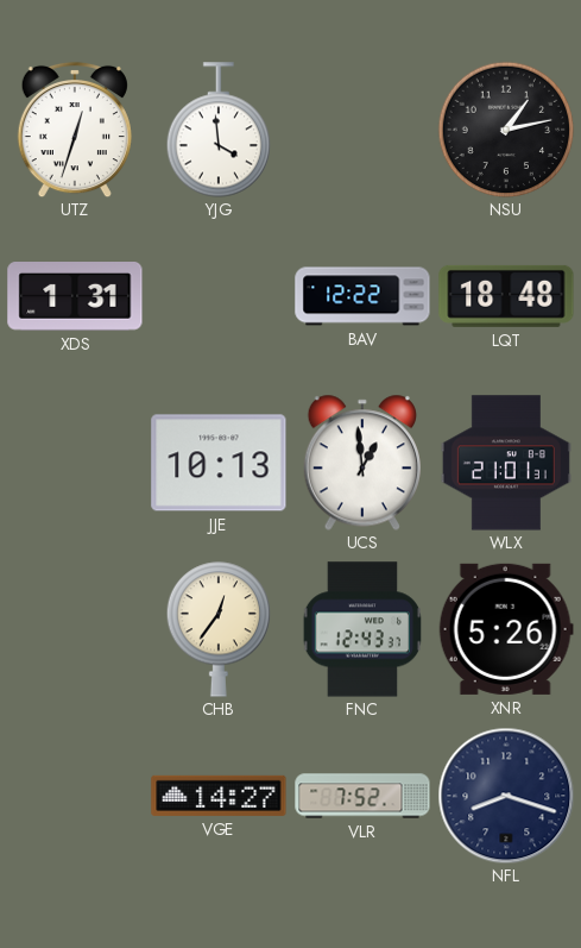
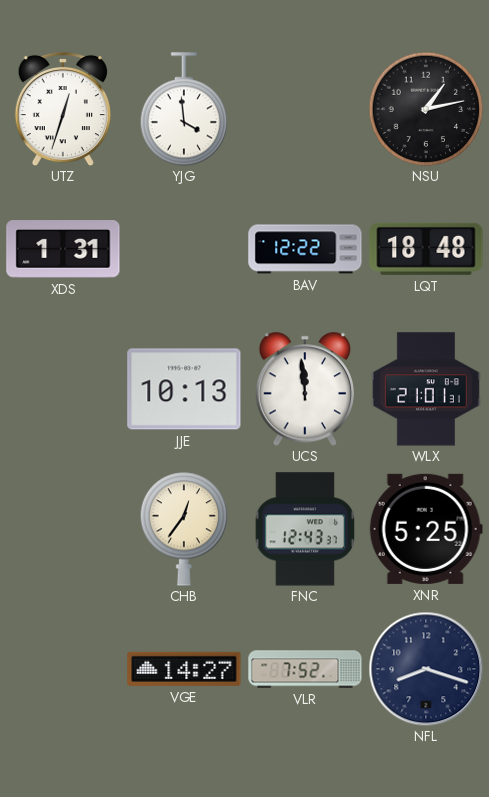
UCS: 12:59 -> 11:59
XNR: 5:26 -> 5:25
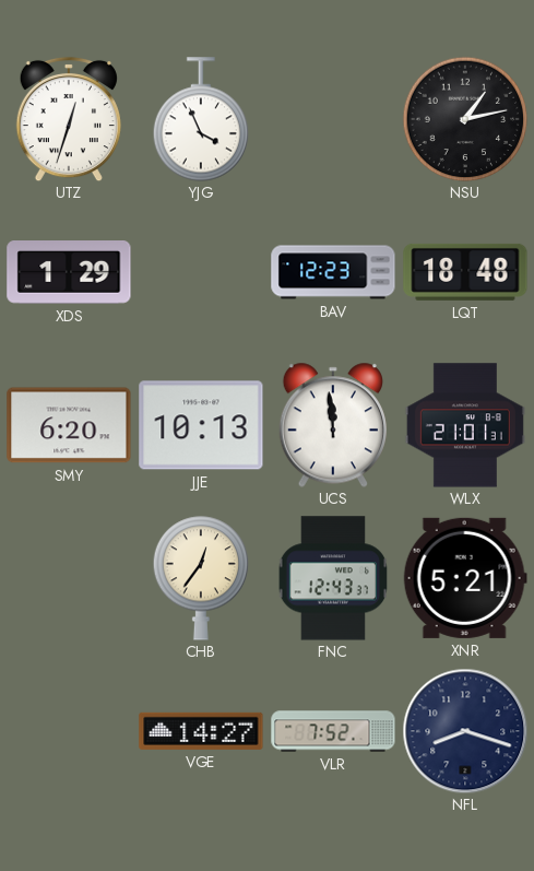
YJG: 3:59 -> 3:56
XDS: 1:31 -> 1:29
BAV: 12:22 -> 12:23
SMY: none -> 6:20
XNR: 5:25 -> 5:21
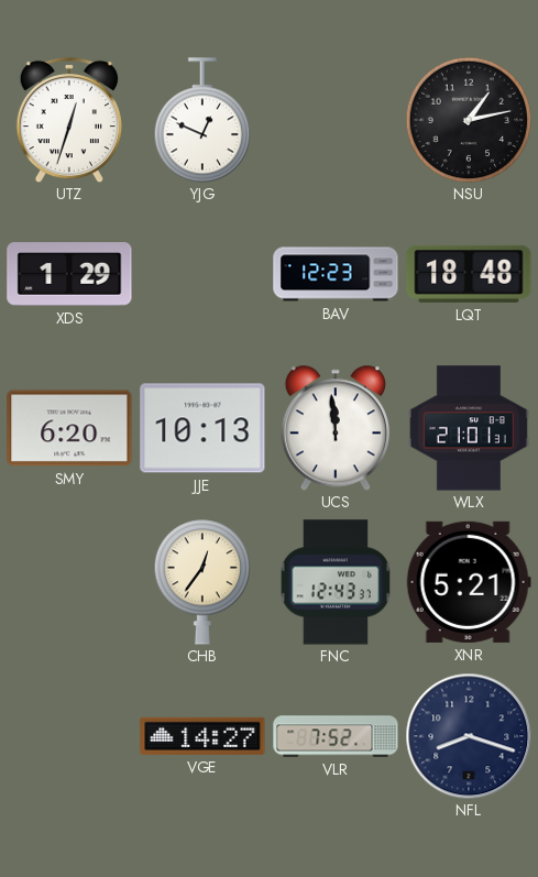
YJG: 3:56 -> 12:49
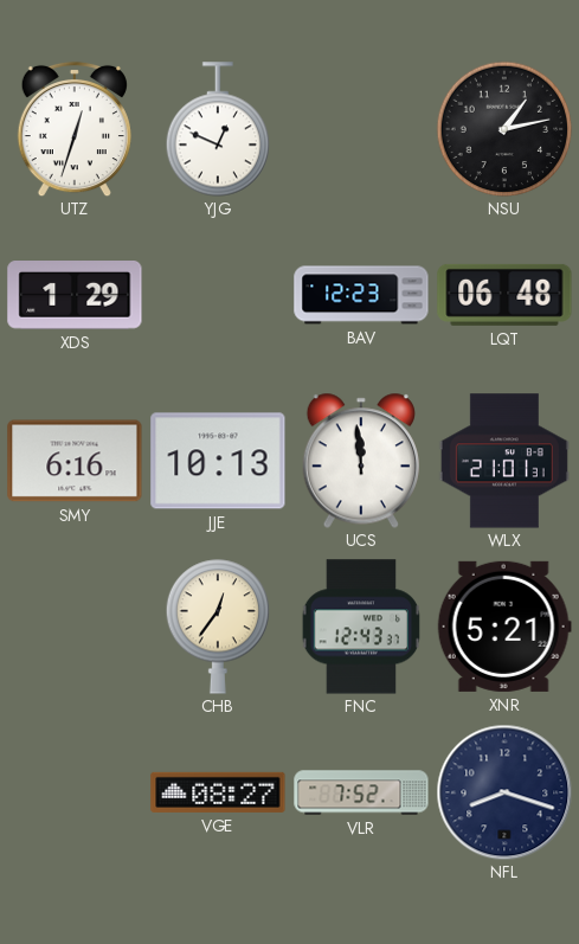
LQT: 18:48 -> 06:48
SMY: 6:20 -> 6:16
VGE: 14:27 -> 08:27
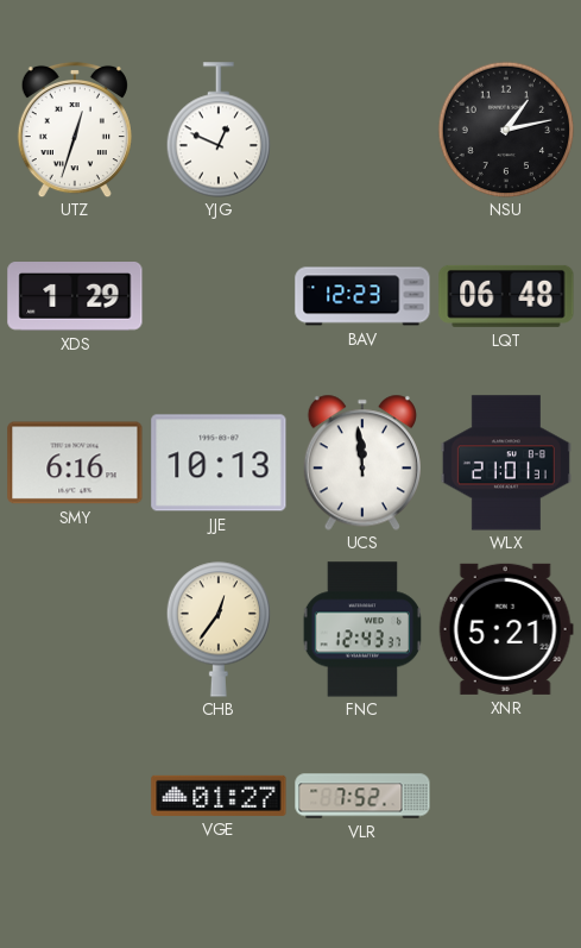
VGE: 08:27 -> 01:27
NFL: 8:18 -> none
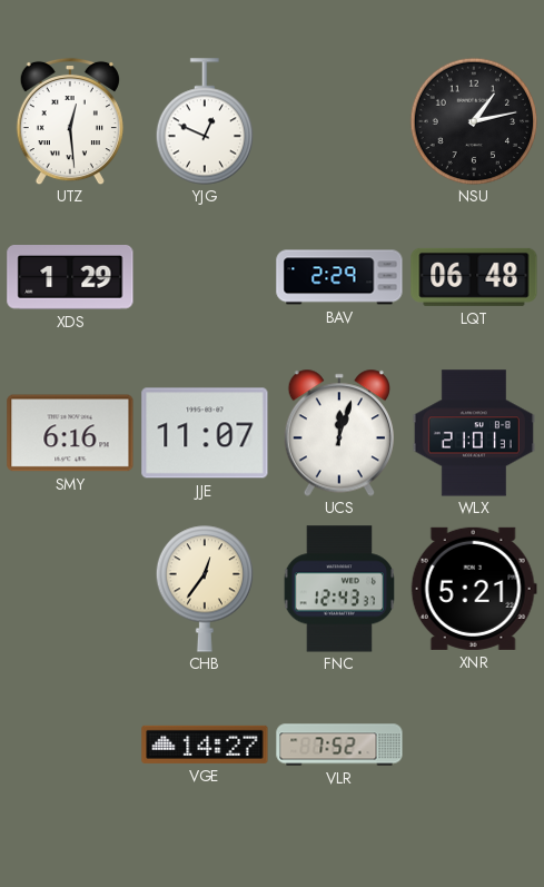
UTZ: 12:33 -> 12:29
BAV: 12:23 -> 2:29
JJE: 10:13 -> 11:07
UCS: 11:59 -> 12:03
VGE: 01:27 -> 14:27
